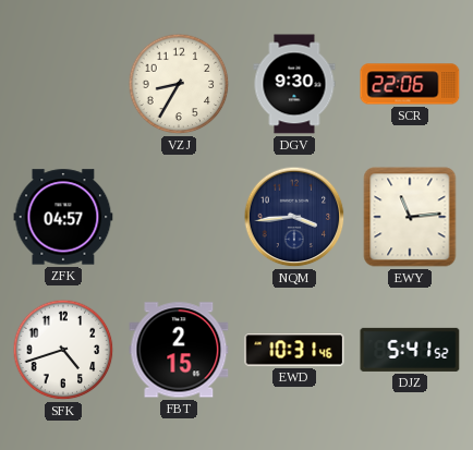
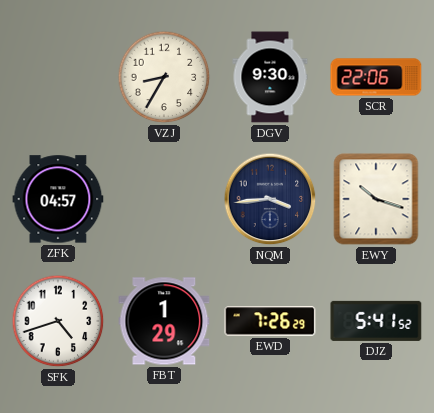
EWY: 11:14 -> 10:18
FBT: 2:15 -> 1:29
EWD: 10:31 -> 7:26
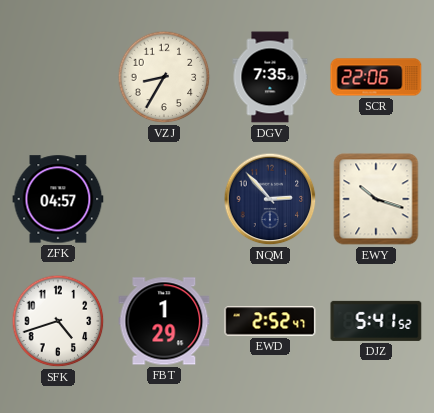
DGV: 9:30 -> 7:35
NQM: 3:44 -> 2:53
EWD: 7:26 -> 2:52
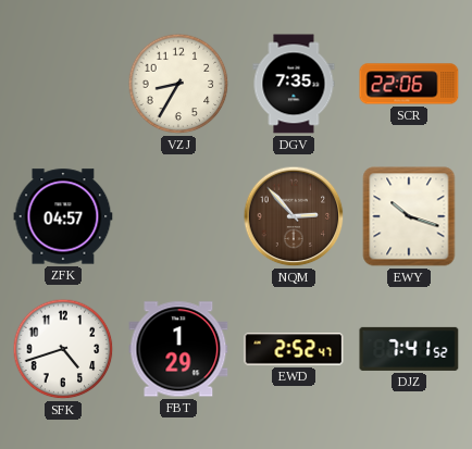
NQM dial: navy -> brown
DJZ: 5:41 -> 7:41
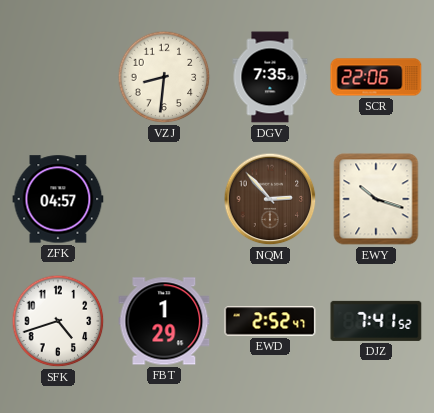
VZJ: 8:35 -> 8:31
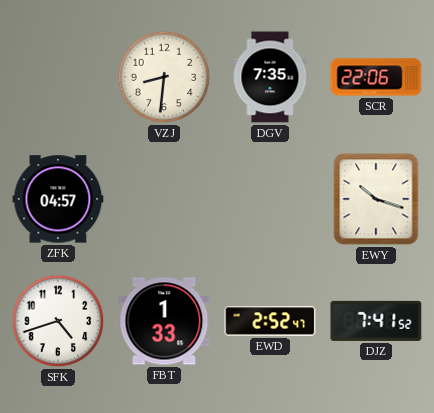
NQM: 2:53 -> none
FBT: 1:29 -> 1:33
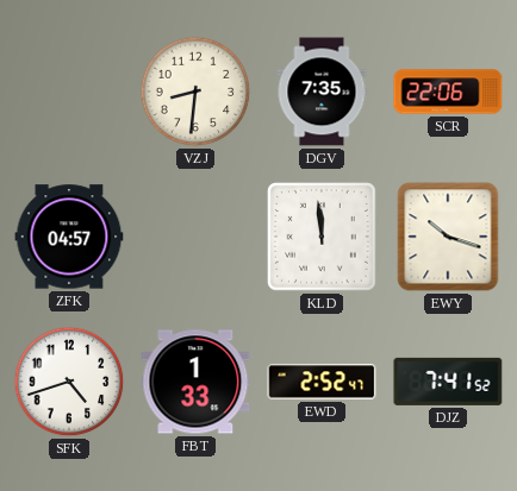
KLD: none -> 11:59
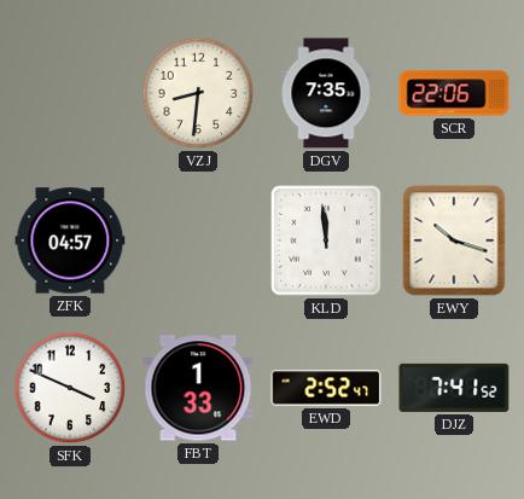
SFK: 4:42 -> 3:49
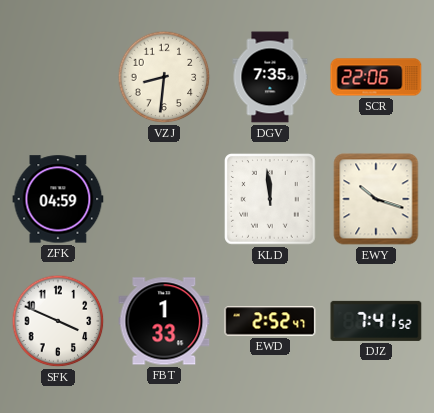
ZFK: 04:57 -> 04:59
